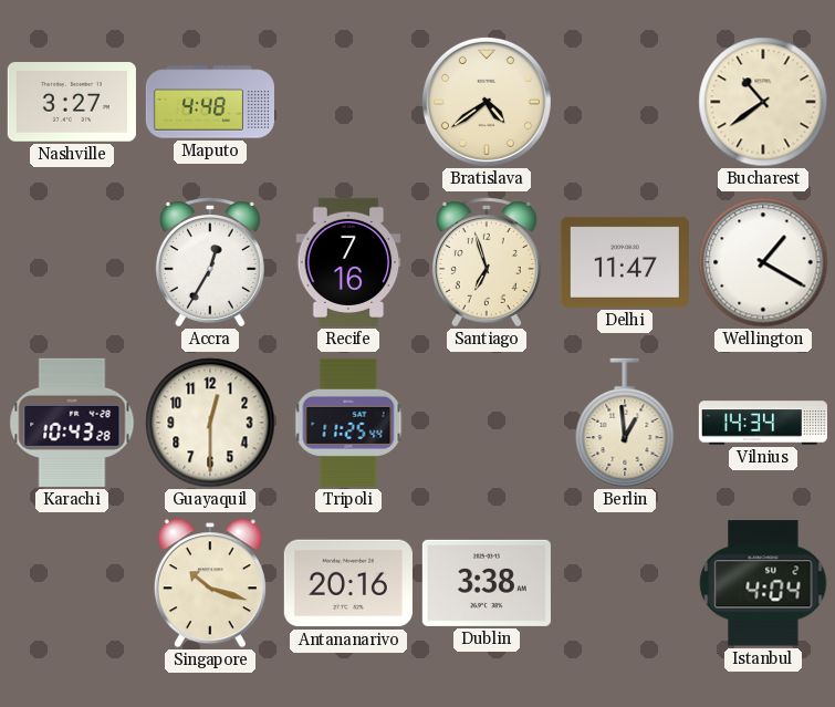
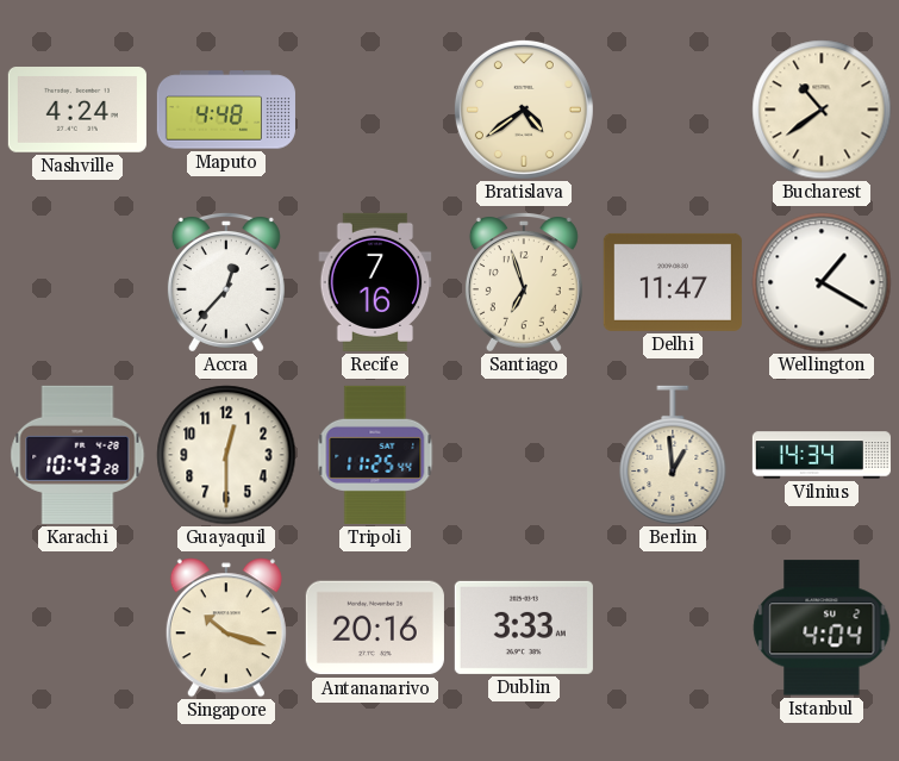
Nashville: 3:27 -> 4:24
Accra: 12:35 -> 12:37
Dublin: 3:38 -> 3:33
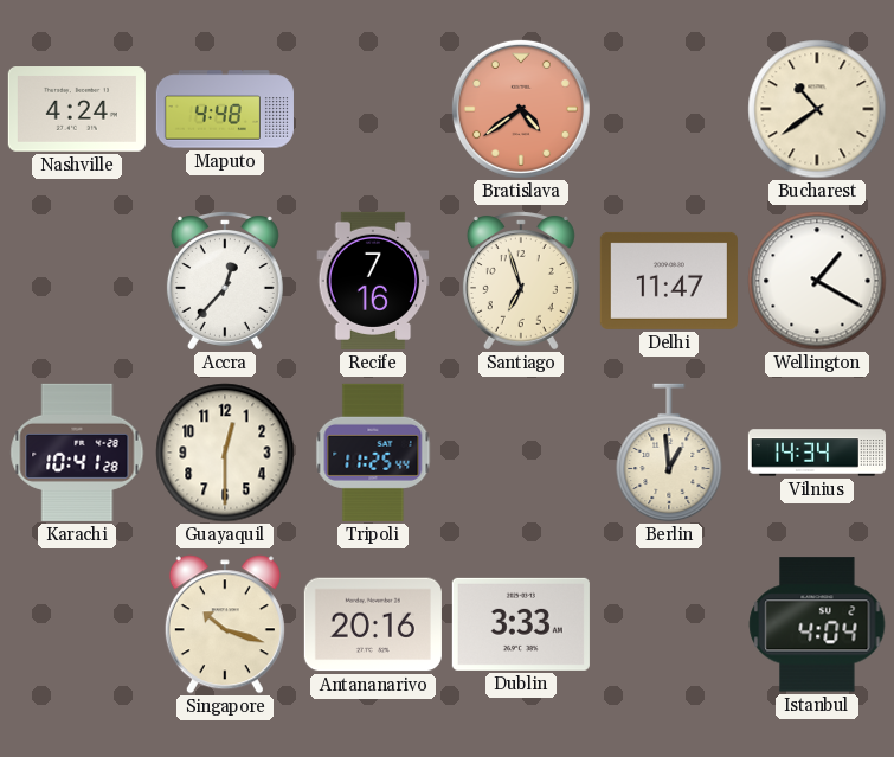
Bratislava dial: cream -> salmon
Karachi: 10:43 -> 10:41
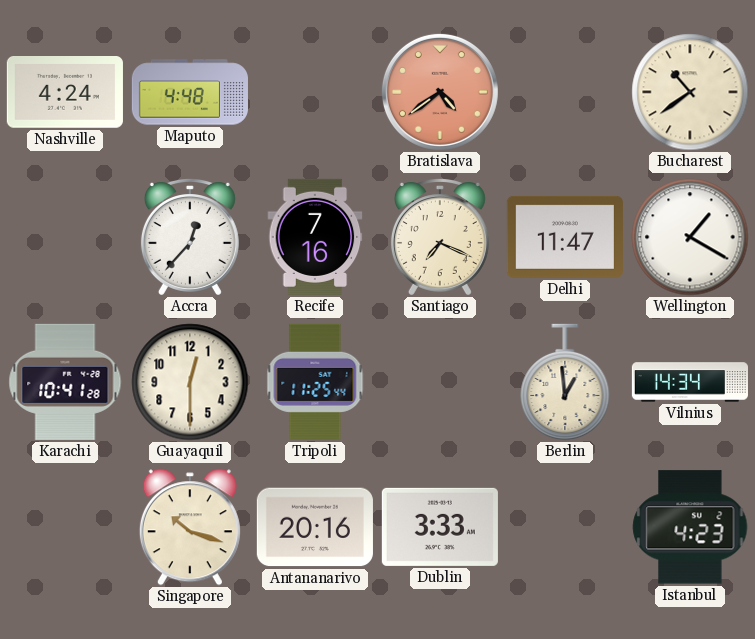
Santiago: 6:57 -> 7:19
Istanbul: 4:04 -> 4:23
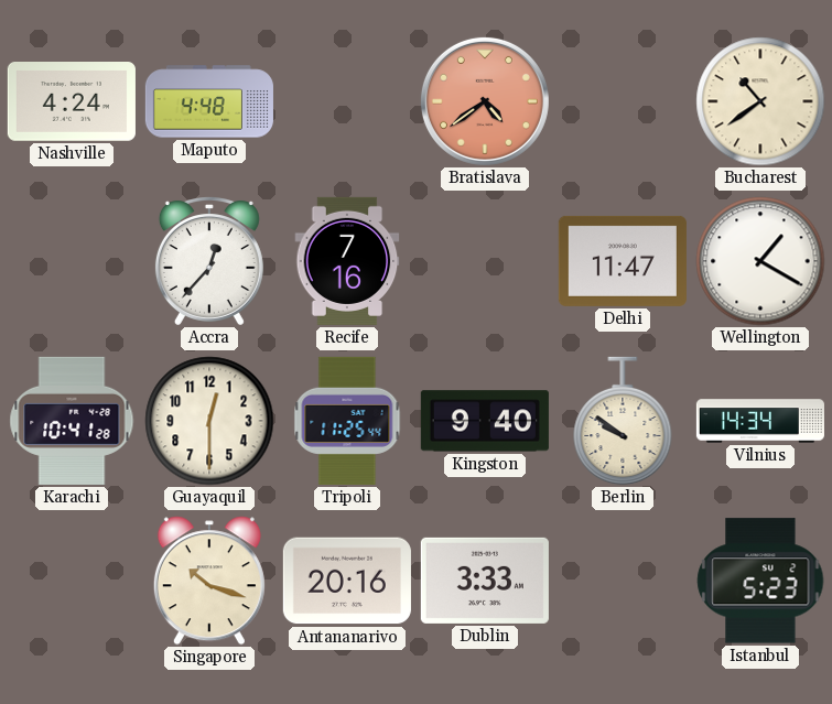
Santiago: 7:19 -> none
Kingston: none -> 9:40
Berlin: 12:59 -> 9:51
Istanbul: 4:23 -> 5:23
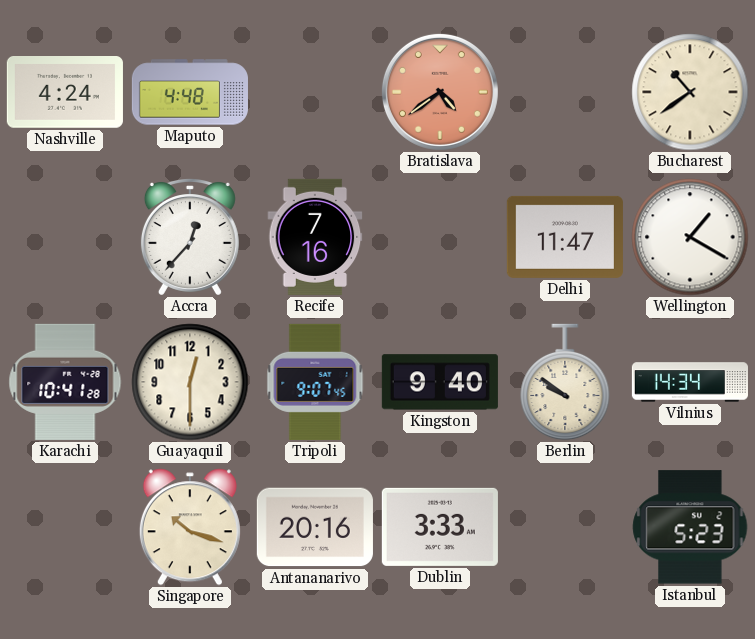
Tripoli: 11:25 -> 9:07
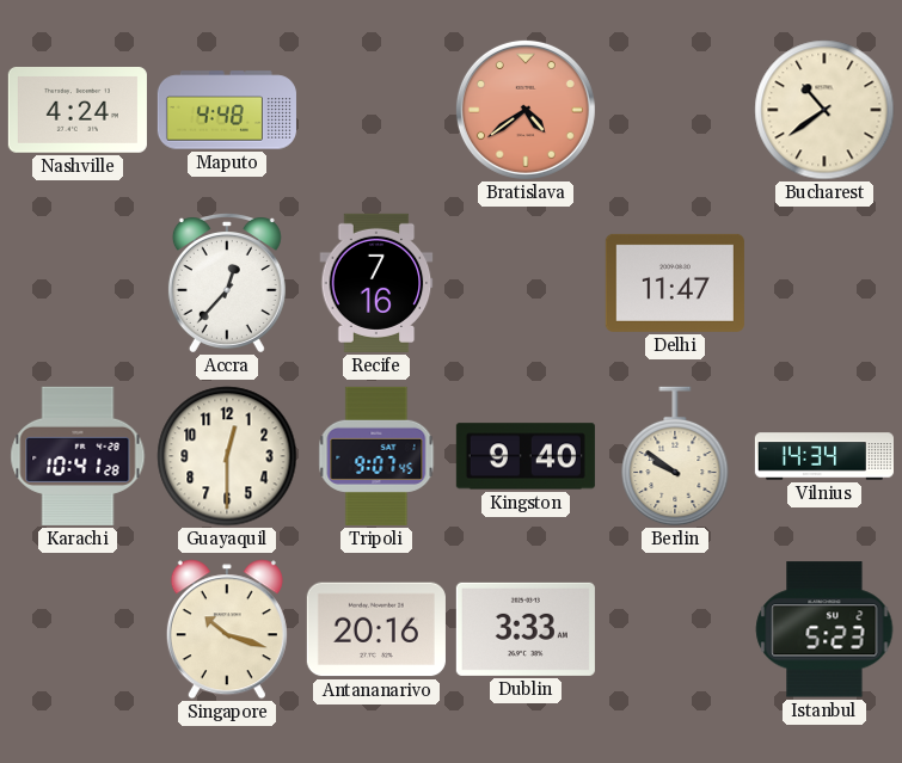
Wellington: 1:20 -> none
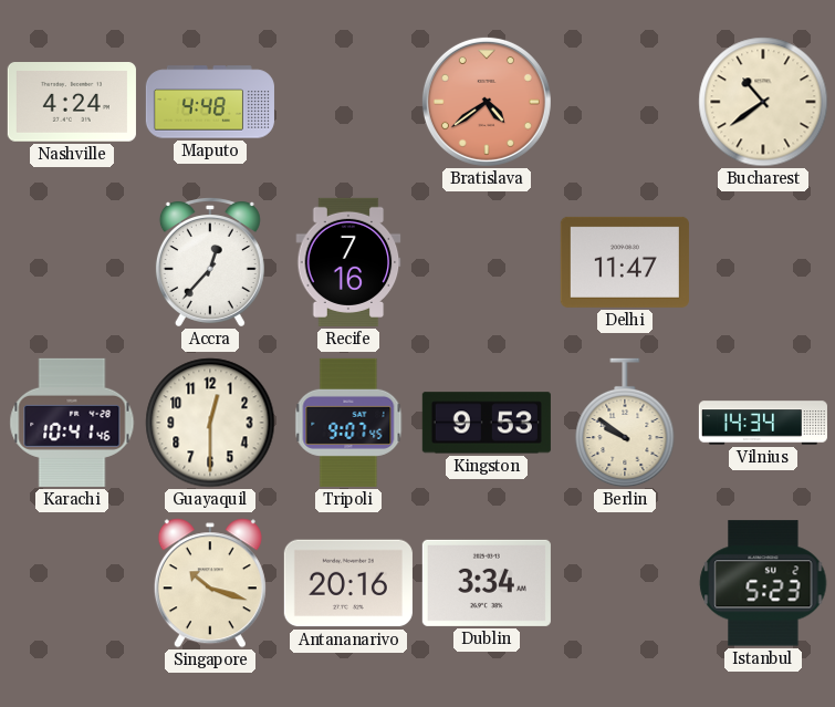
Karachi: 10:41:28 -> 10:41:46
Kingston: 9:40 -> 9:53
Dublin: 3:33 -> 3:34
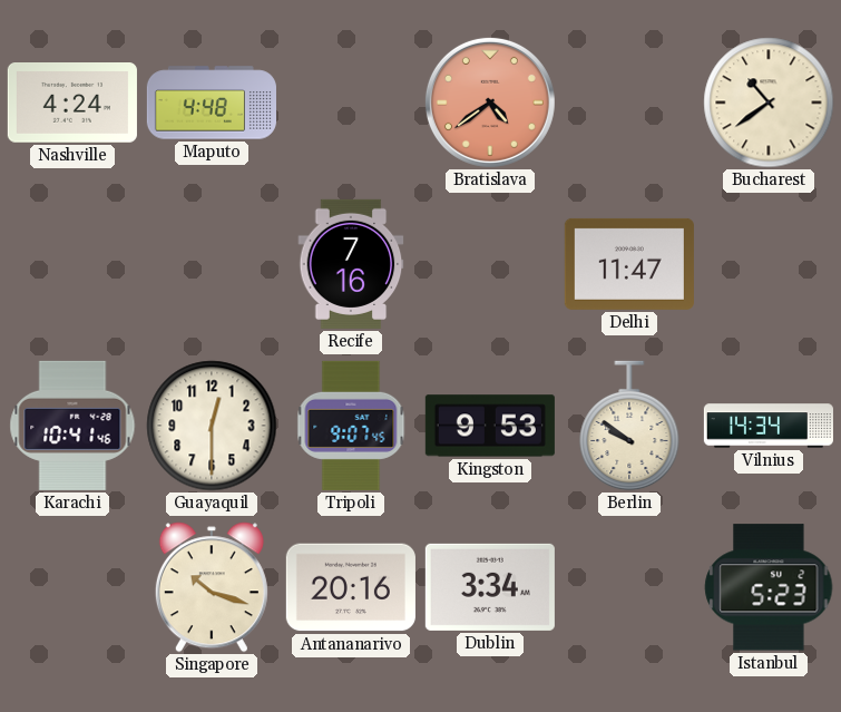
Accra: 12:37 -> none
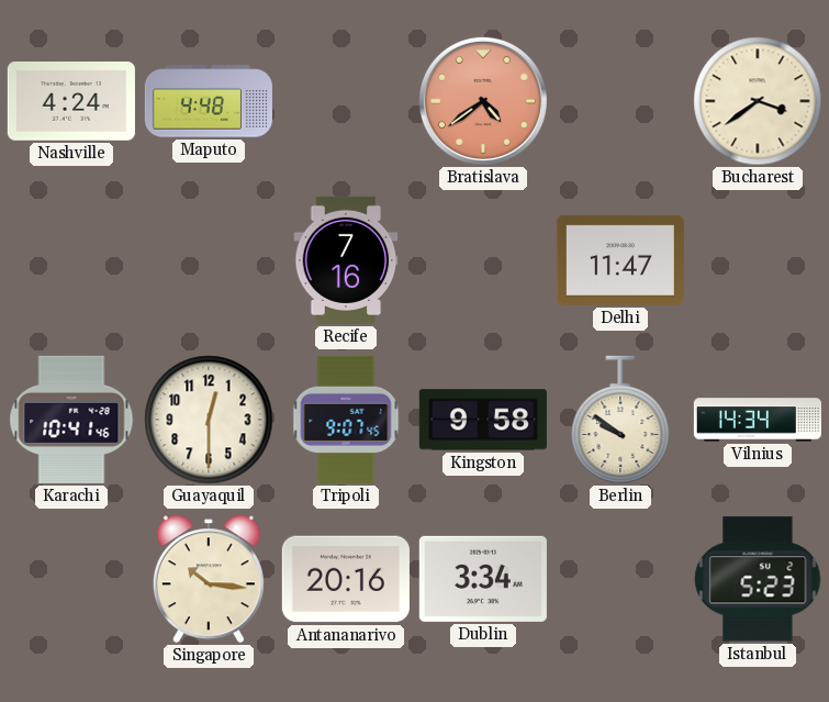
Bucharest: 10:39 -> 3:39
Kingston: 9:53 -> 9:58
Singapore: 10:18 -> 10:16
